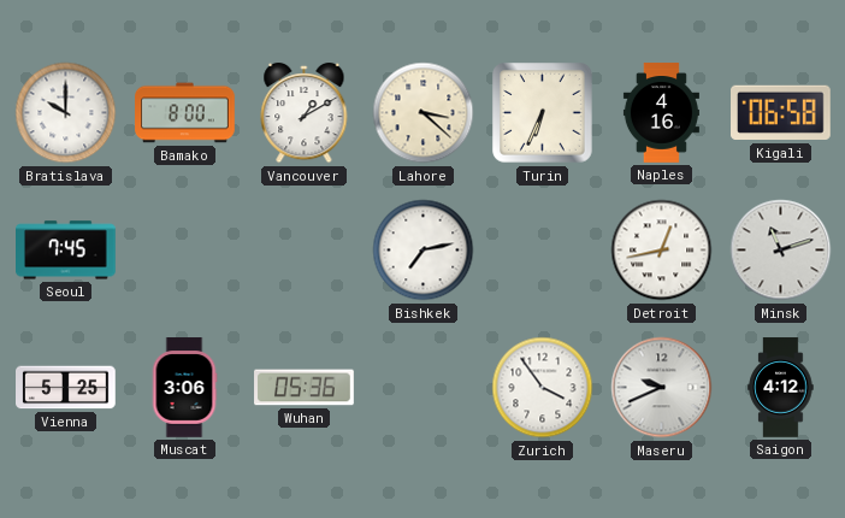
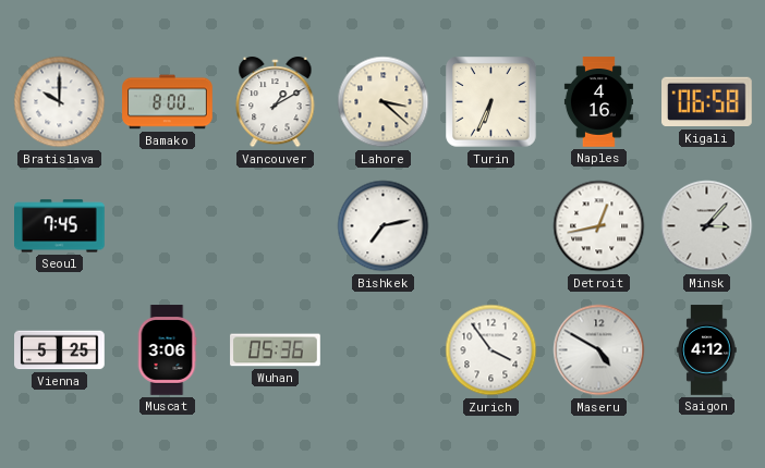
Minsk: 11:12 -> 3:07
Maseru: 9:41 -> 4:50
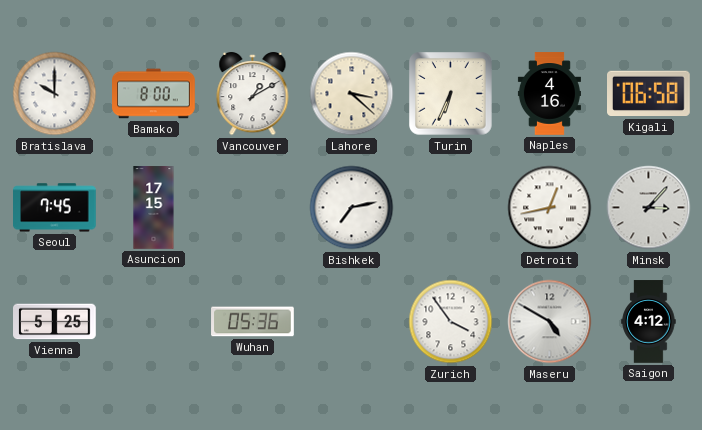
Asuncion: none -> 17:15
Muscat: 3:06 -> none
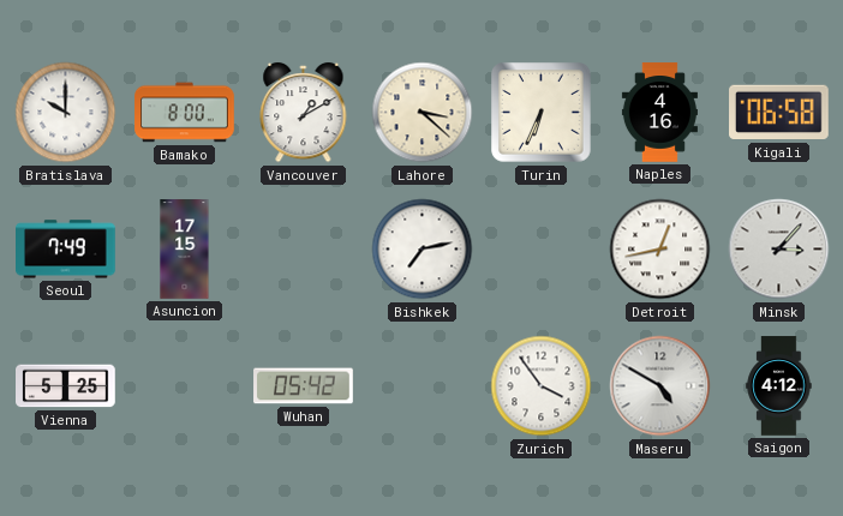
Seoul: 7:45 -> 7:49
Wuhan: 05:36 -> 05:42
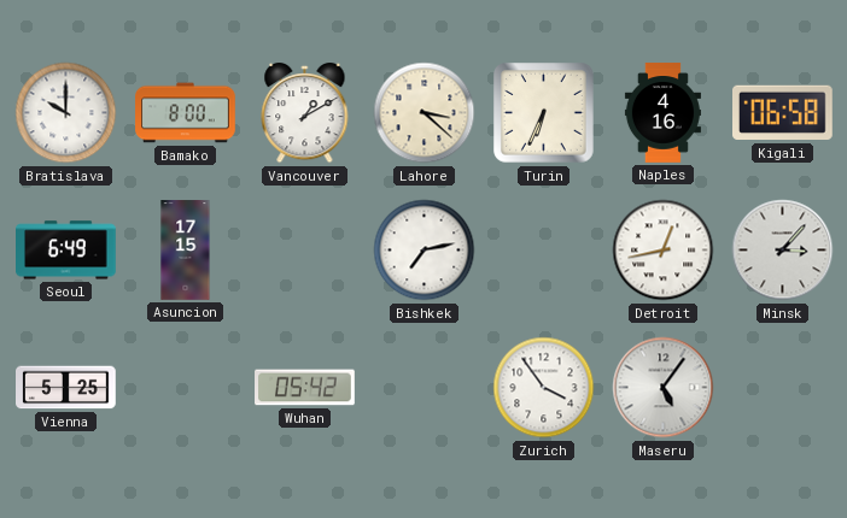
Seoul: 7:49 -> 6:49
Maseru: 4:50 -> 5:06
Saigon: 4:12 -> none
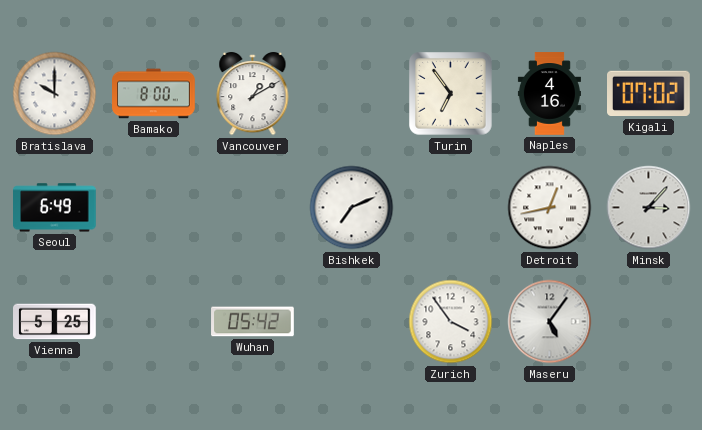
Lahore: 3:22 -> none
Turin: 6:34 -> 6:54
Kigali: 06:58 -> 07:02
Asuncion: 17:15 -> none
Bishkek: 7:13 -> 7:11
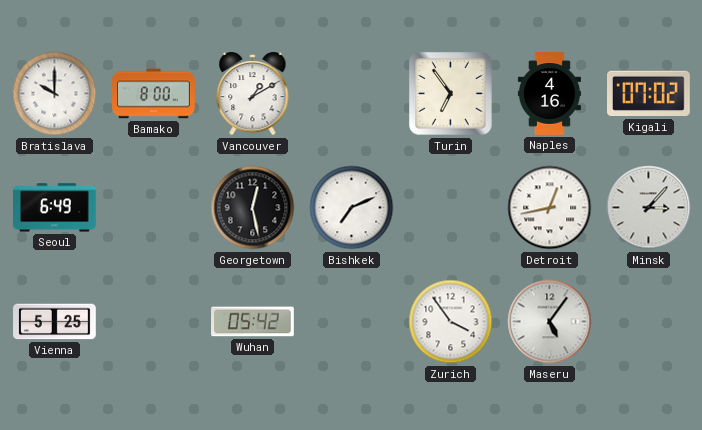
Georgetown: none -> 12:28
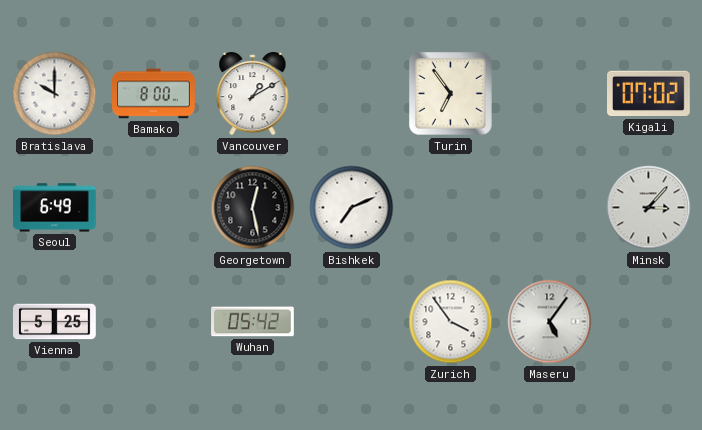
Naples: 4:16 -> none
Detroit: 12:43 -> none
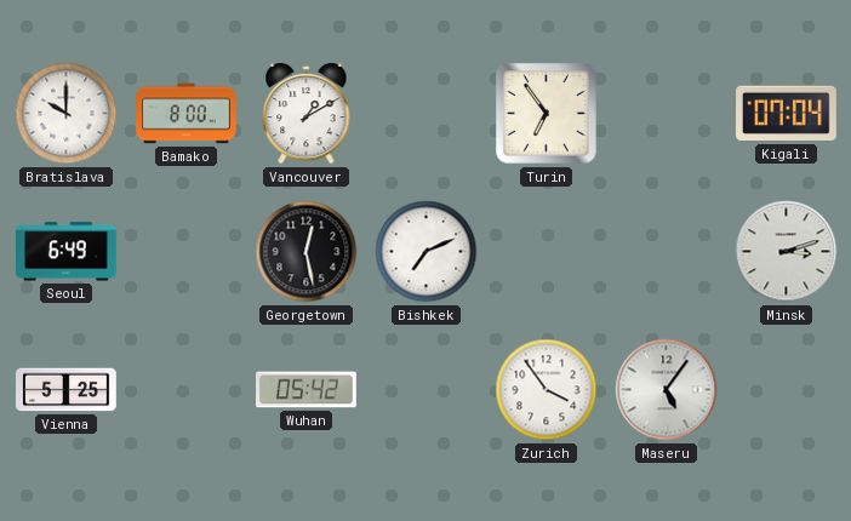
Kigali: 07:02 -> 07:04
Minsk: 3:07 -> 3:12
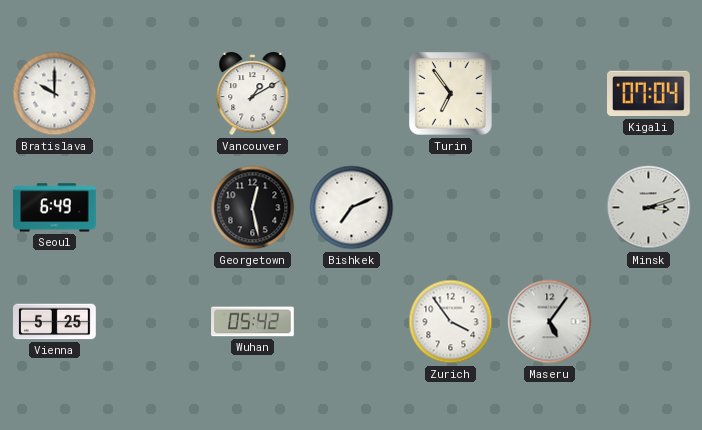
Bamako: 8:00 -> none
